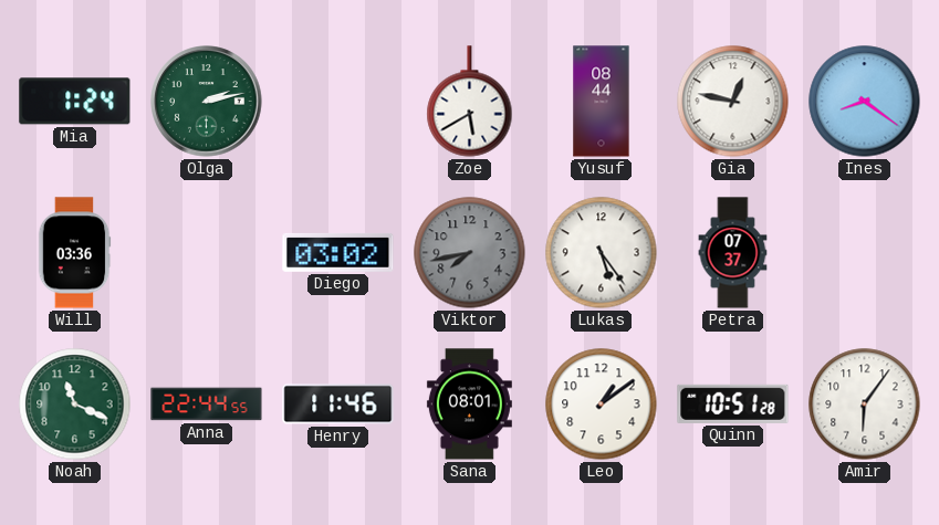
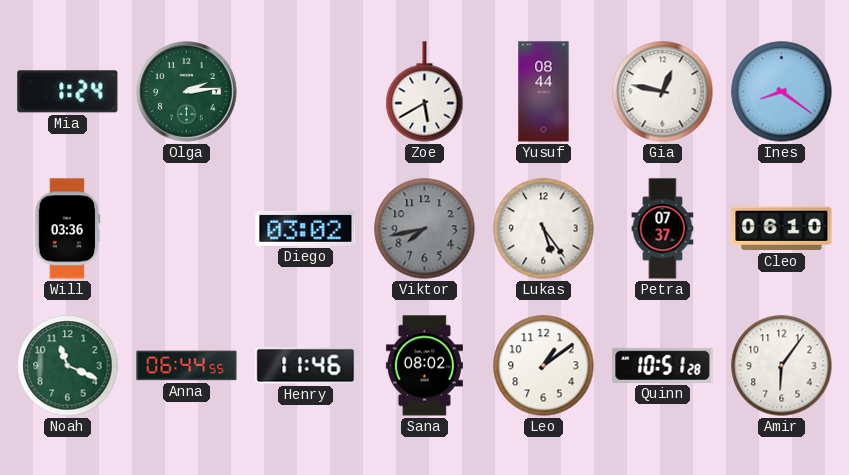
Olga: 2:13 -> 2:14
Cleo: none -> 06:10
Anna: 22:44 -> 06:44
Sana: 08:01 -> 08:02
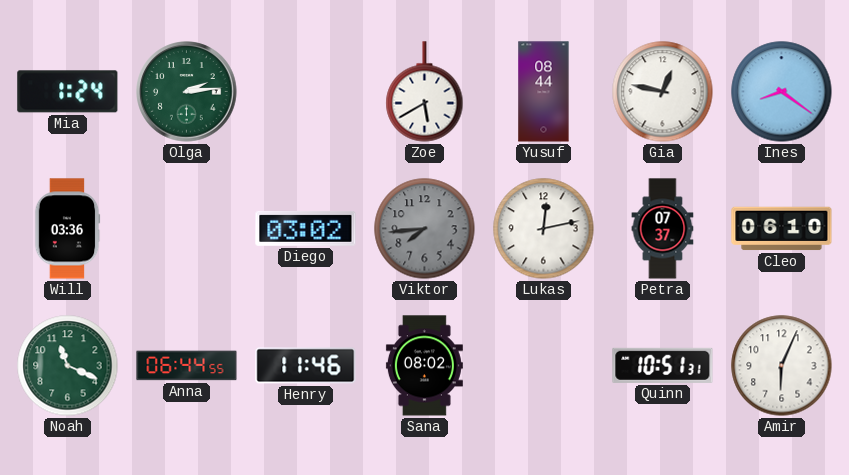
Viktor: 7:43 -> 7:44
Lukas: 5:24 -> 12:13
Leo: 1:09 -> none
Quinn: 10:51:28 -> 10:51:31
Amir: 6:06 -> 6:04
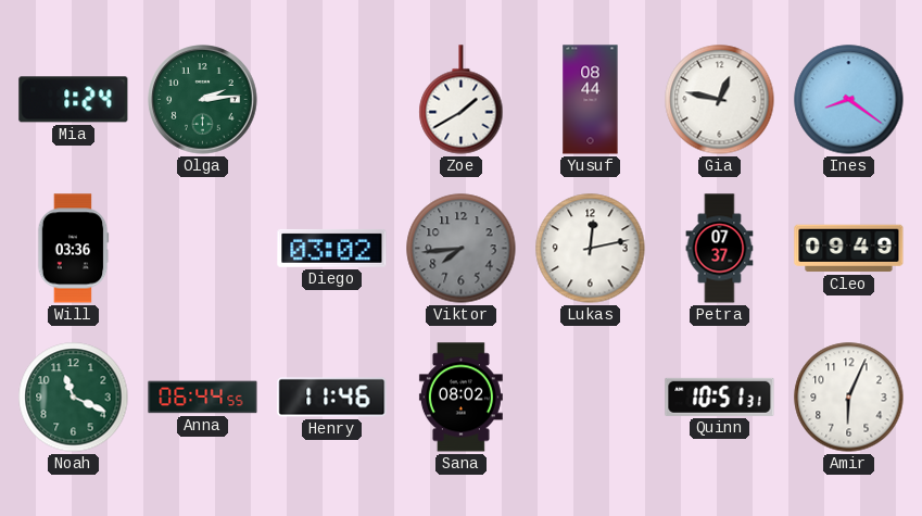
Zoe: 5:40 -> 1:40
Cleo: 06:10 -> 09:49
